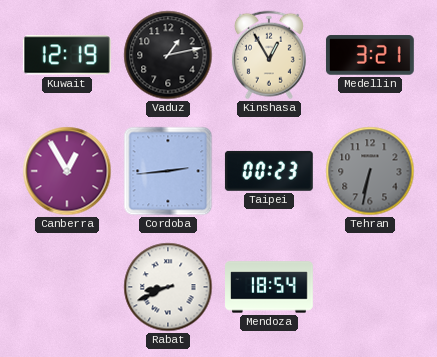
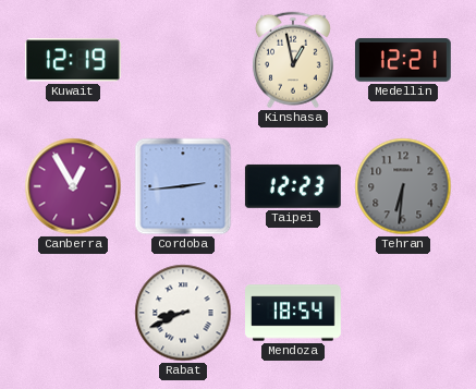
Vaduz: 1:13 -> none
Kinshasa: 12:55 -> 12:58
Medellin: 3:21 -> 12:21
Taipei: 00:23 -> 12:23
Tehran: 6:32 -> 6:31
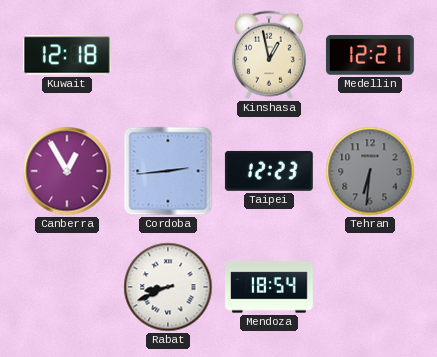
Kuwait: 12:19 -> 12:18
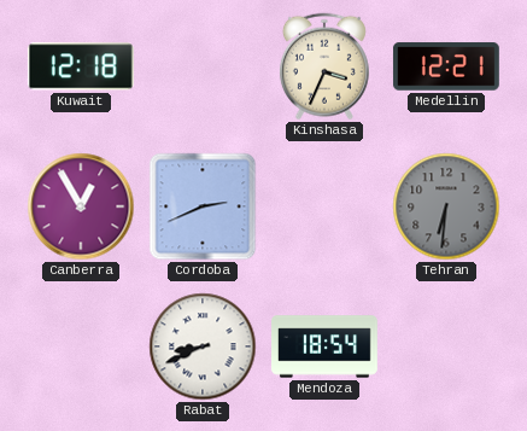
Kinshasa: 12:58 -> 3:34
Cordoba: 2:44 -> 2:41
Taipei: 12:23 -> none
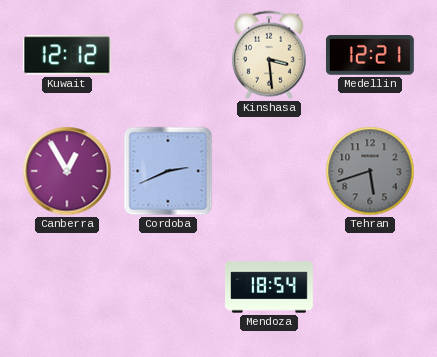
Kuwait: 12:18 -> 12:12
Kinshasa: 3:34 -> 3:29
Tehran: 6:31 -> 5:42
Rabat: 8:41 -> none
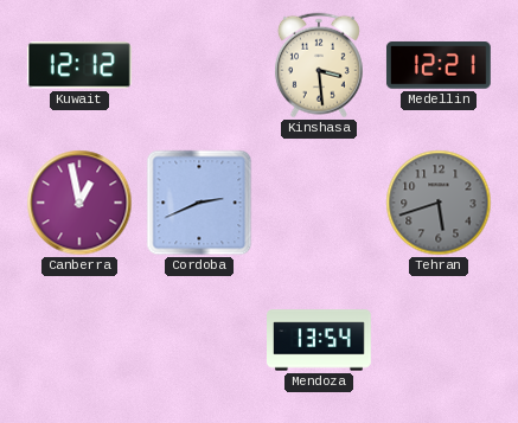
Canberra: 12:55 -> 12:58
Mendoza: 18:54 -> 13:54
